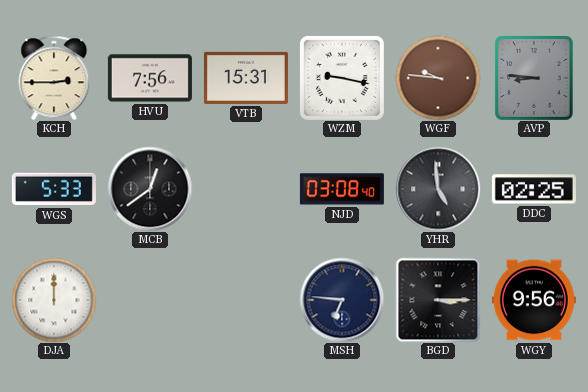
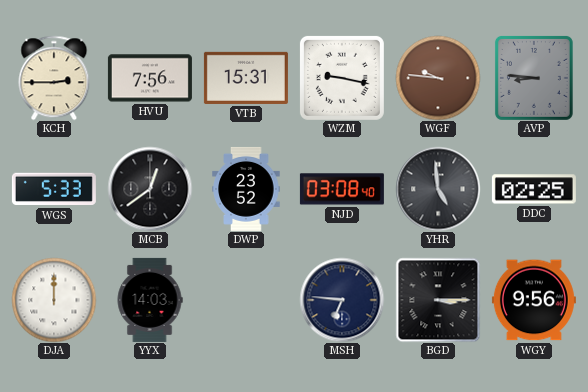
DWP: none -> 23:52
YYX: none -> 14:03
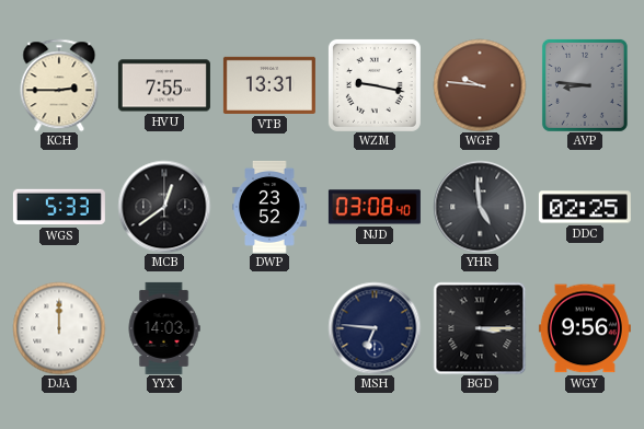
HVU: 7:56 -> 7:55
VTB: 15:31 -> 13:31
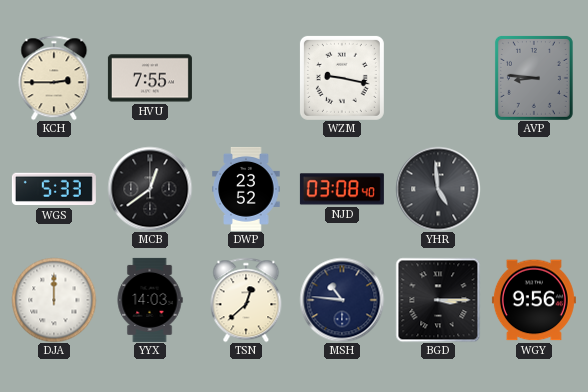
VTB: 13:31 -> none
WGF: 9:46 -> none
DDC: 02:25 -> none
TSN: none -> 12:38
MSH: 6:46 -> 10:46
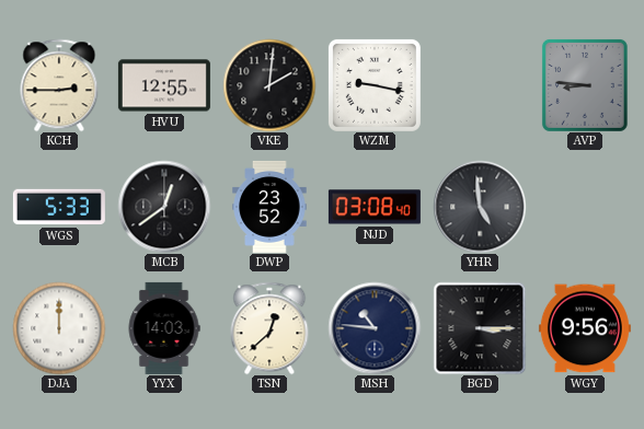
HVU: 7:55 -> 12:55
VKE: none -> 2:01
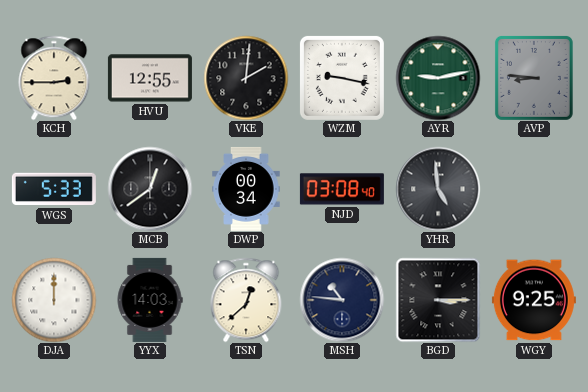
AYR: none -> 9:13
DWP: 23:52 -> 00:34
WGY: 9:56 -> 9:25
